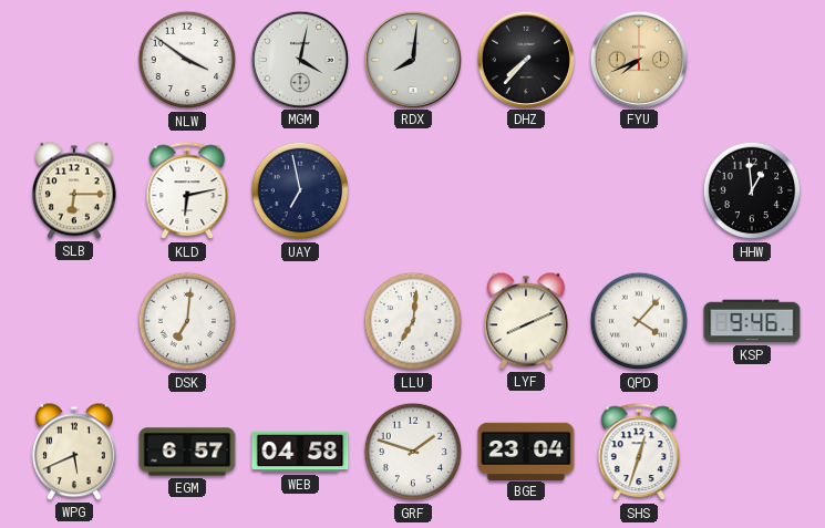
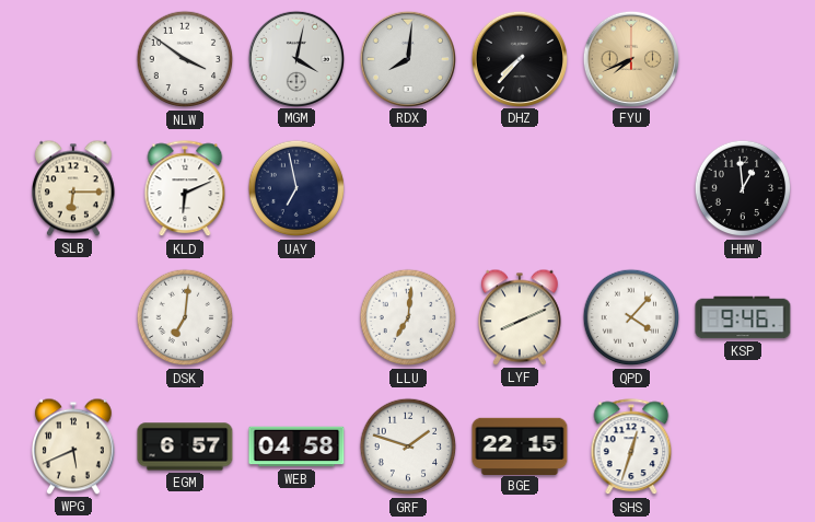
KLD: 6:13 -> 6:11
BGE: 23:04 -> 22:15
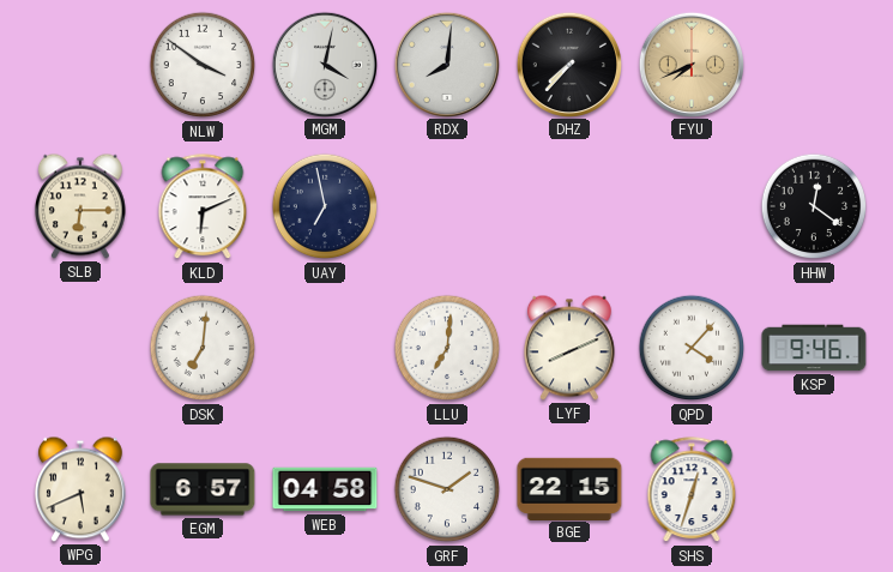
HHW: 12:59 -> 12:21
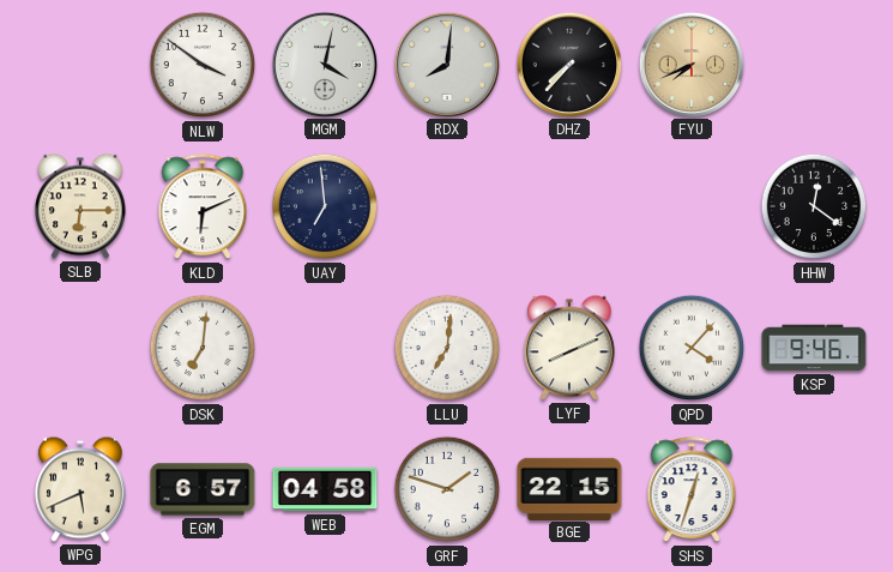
UAY: 6:58 -> 6:59
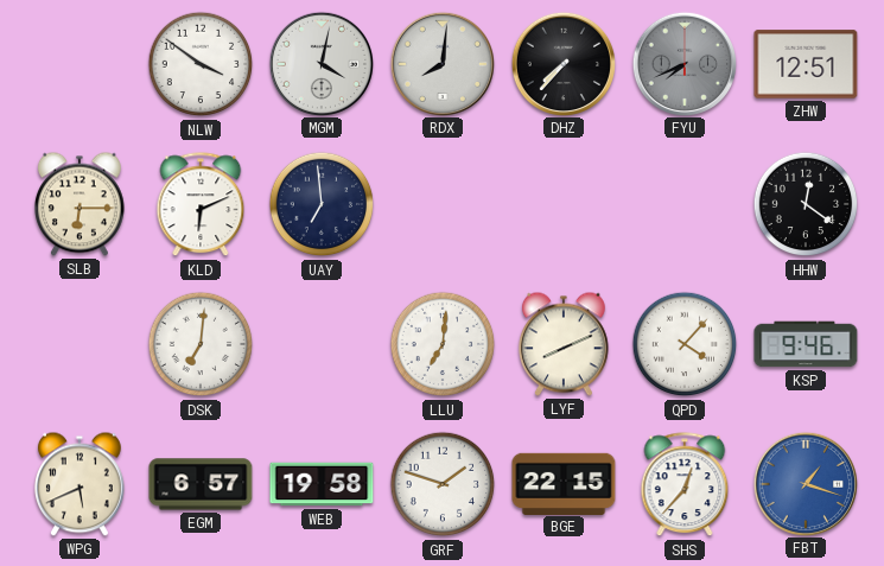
FYU dial: champagne -> grey
ZHW: none -> 12:51
WEB: 04:58 -> 19:58
SHS: 12:33 -> 12:37
FBT: none -> 1:18
